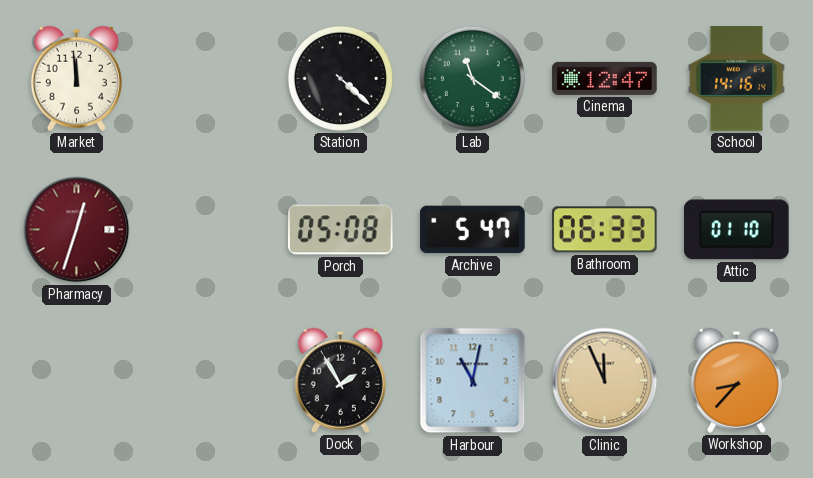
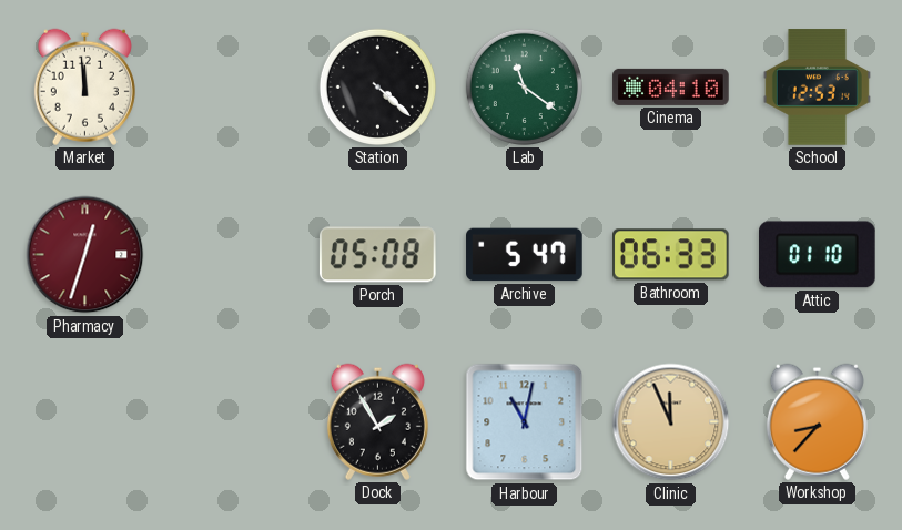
Cinema: 12:47 -> 04:10
School: 14:16 -> 12:53
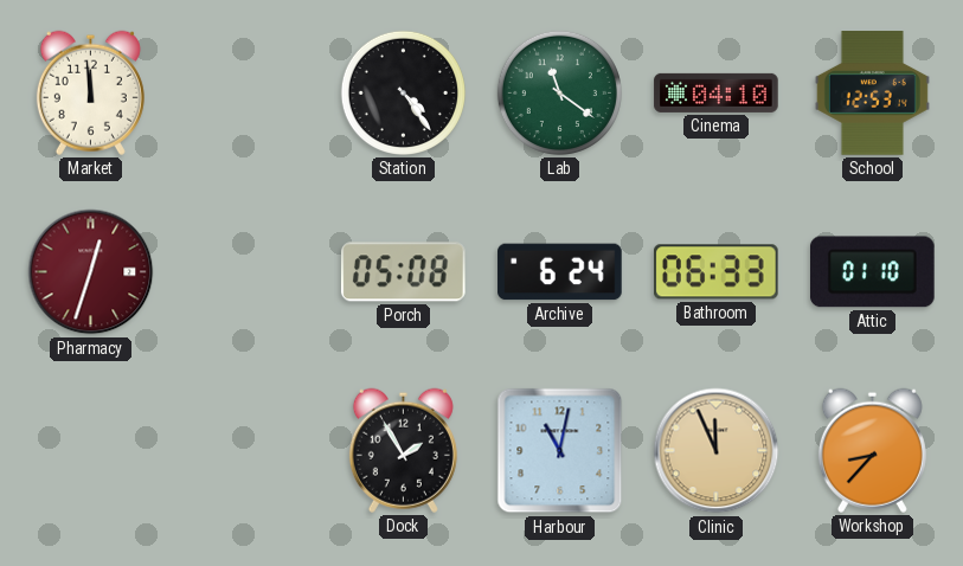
Station: 4:22 -> 4:24
Archive: 5:47 -> 6:24
